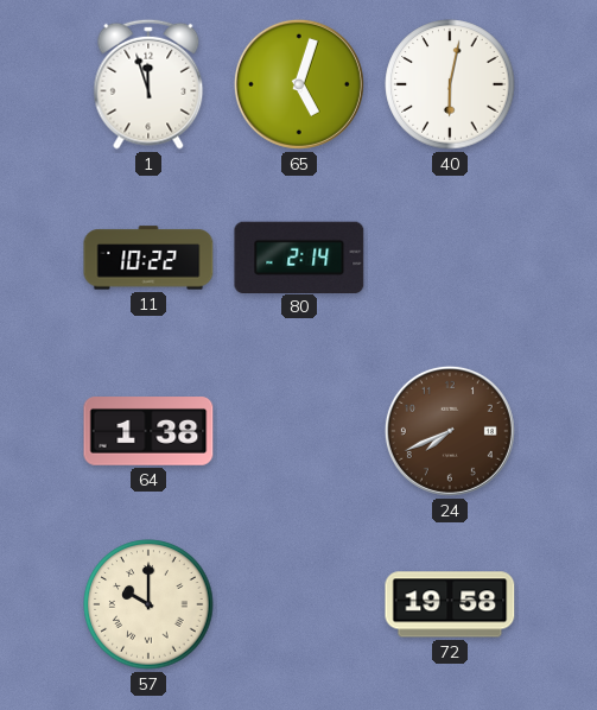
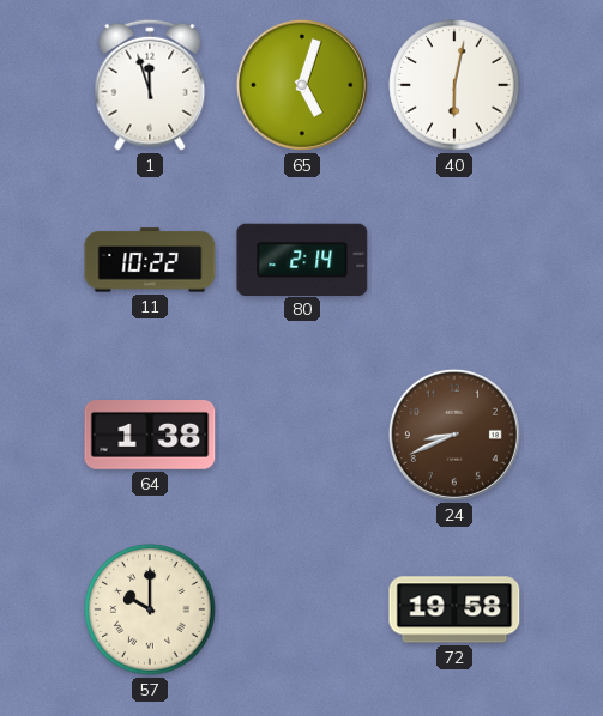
24: 7:41 -> 8:41
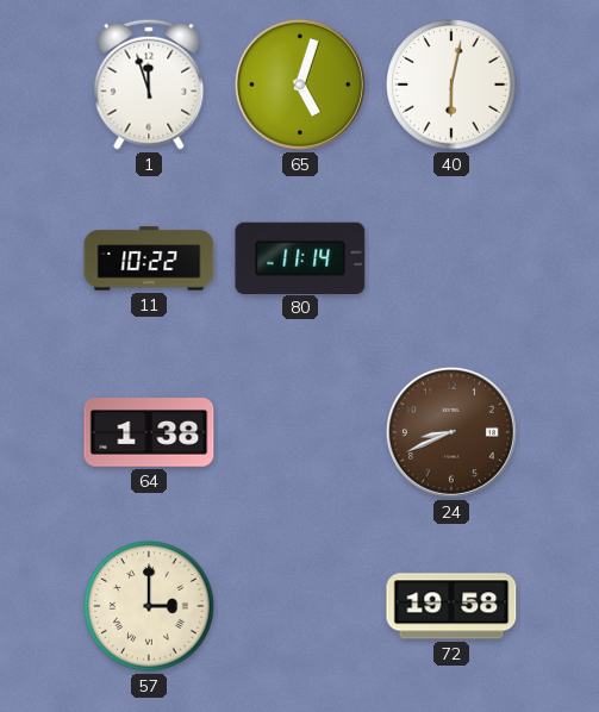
80: 2:14 -> 11:14
57: 10:00 -> 3:00
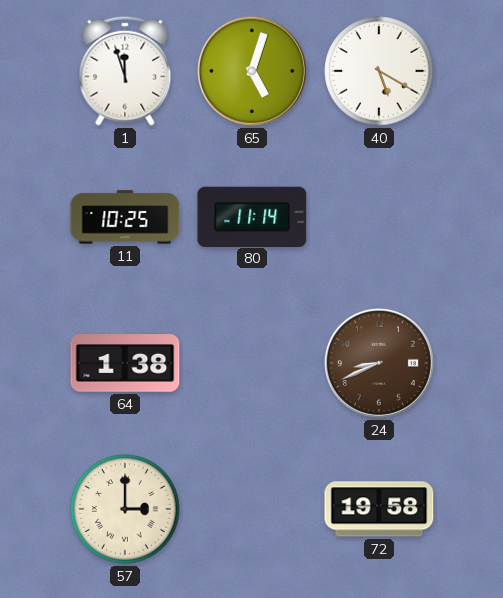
40: 6:02 -> 5:20
11: 10:22 -> 10:25
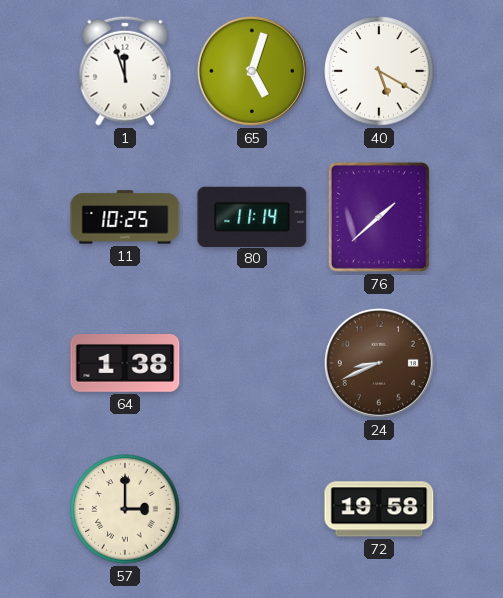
76: none -> 1:38
